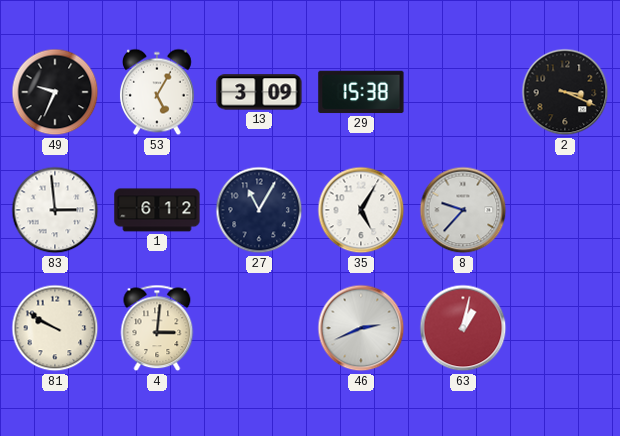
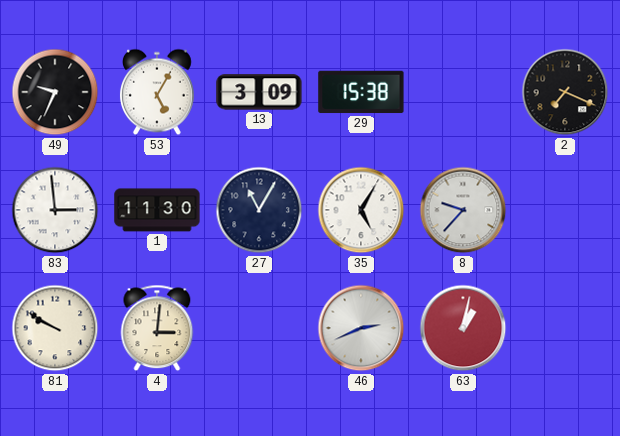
2: 3:19 -> 7:19
1: 6:12 -> 11:30
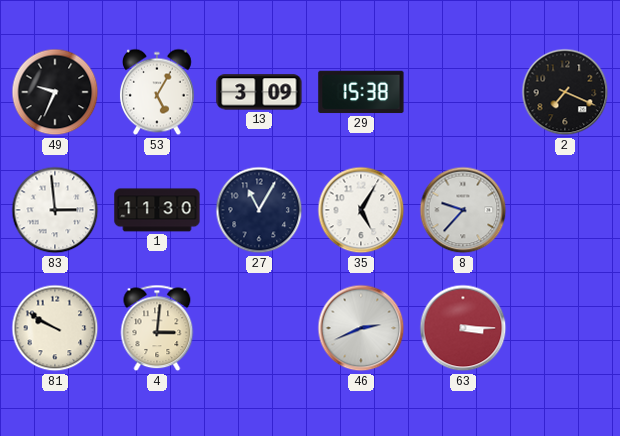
63: 1:02 -> 3:15
